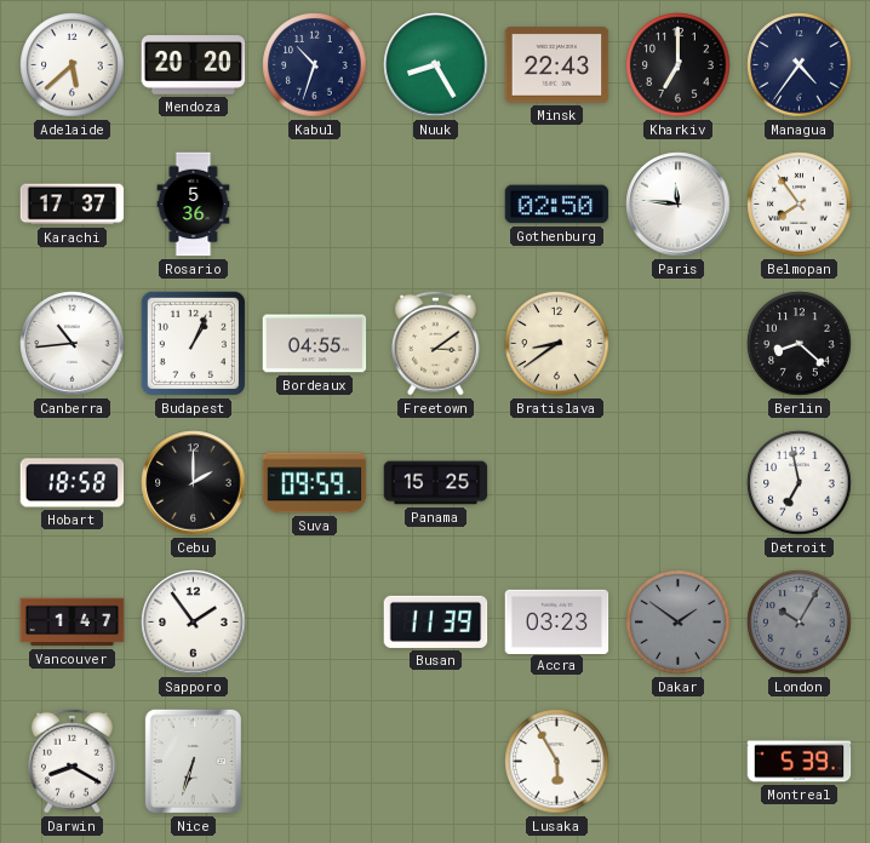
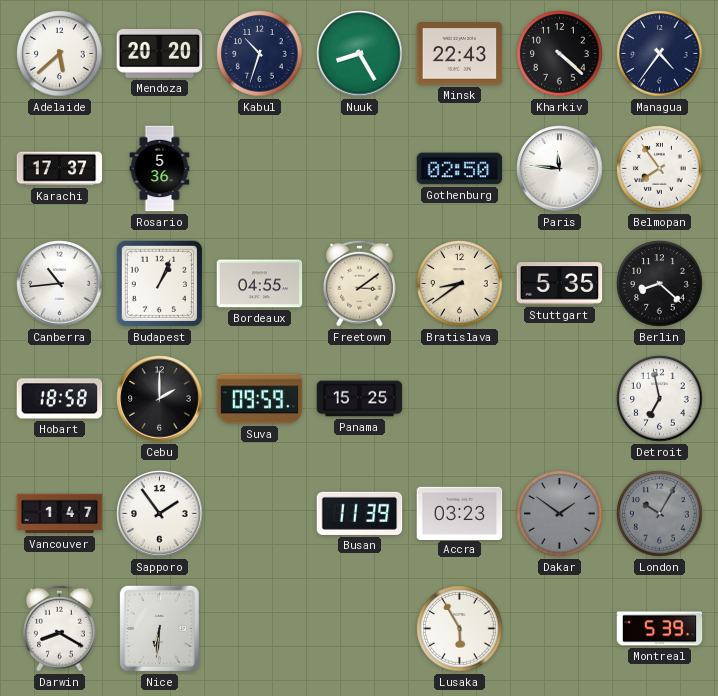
Kharkiv: 7:00 -> 4:22
Stuttgart: none -> 5:35
Nice: 6:33 -> 6:31
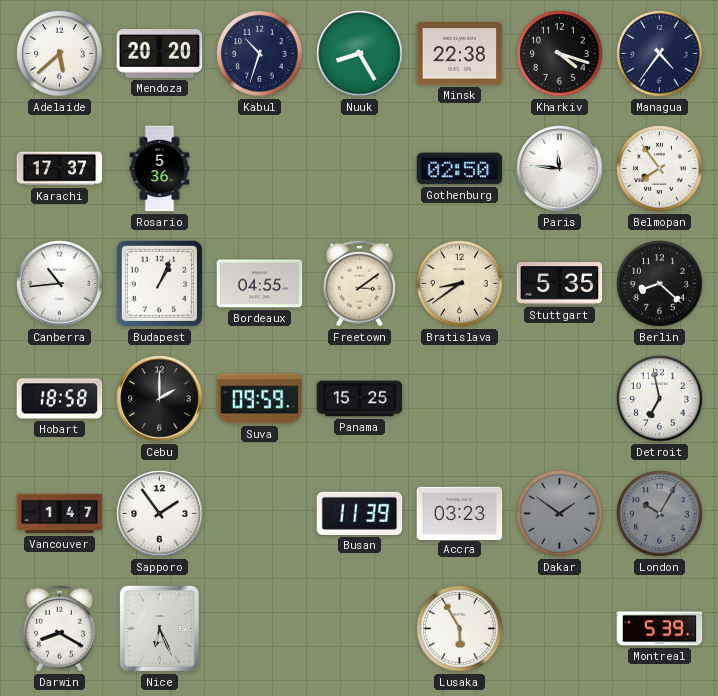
Minsk: 22:43 -> 22:38
Kharkiv: 4:22 -> 4:18
Nice: 6:31 -> 6:26
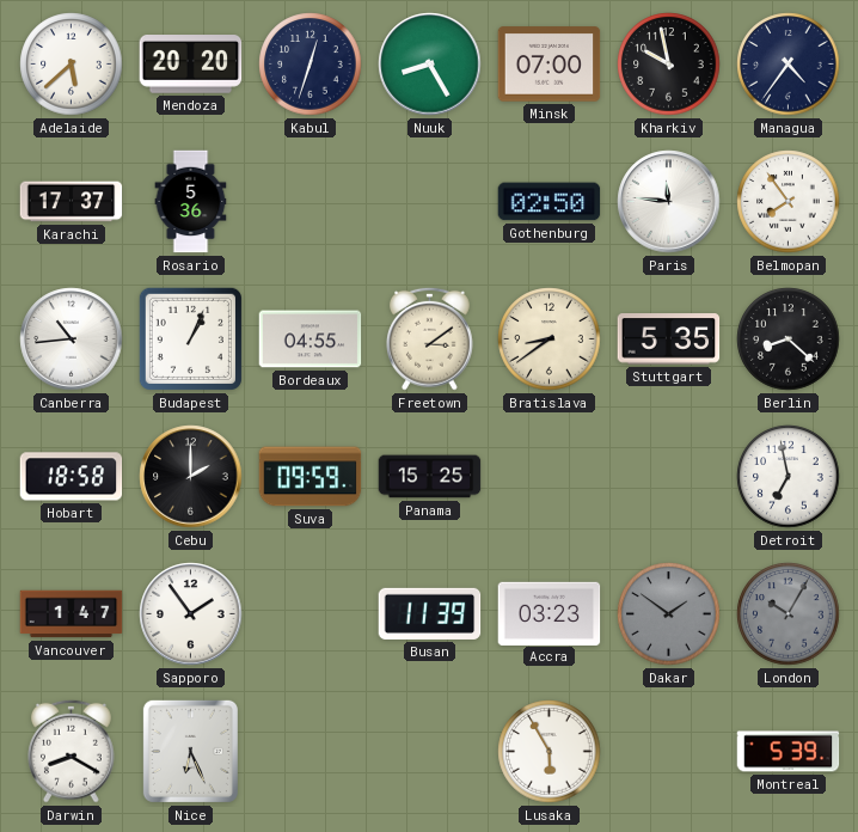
Kabul: 10:33 -> 12:33
Minsk: 22:38 -> 07:00
Kharkiv: 4:18 -> 9:58
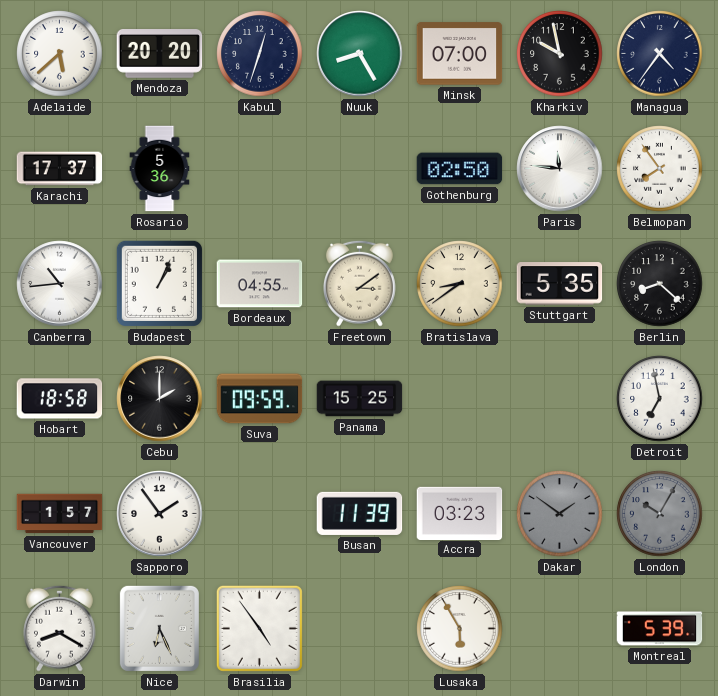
Vancouver: 1:47 -> 1:57
Brasilia: none -> 4:54
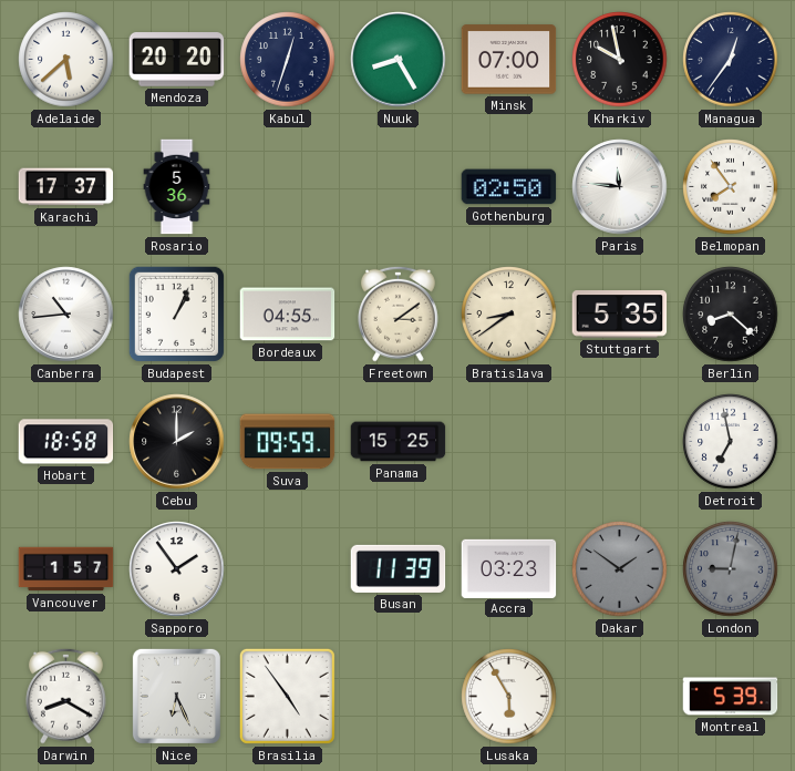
Managua: 4:36 -> 12:36
London: 10:05 -> 9:02
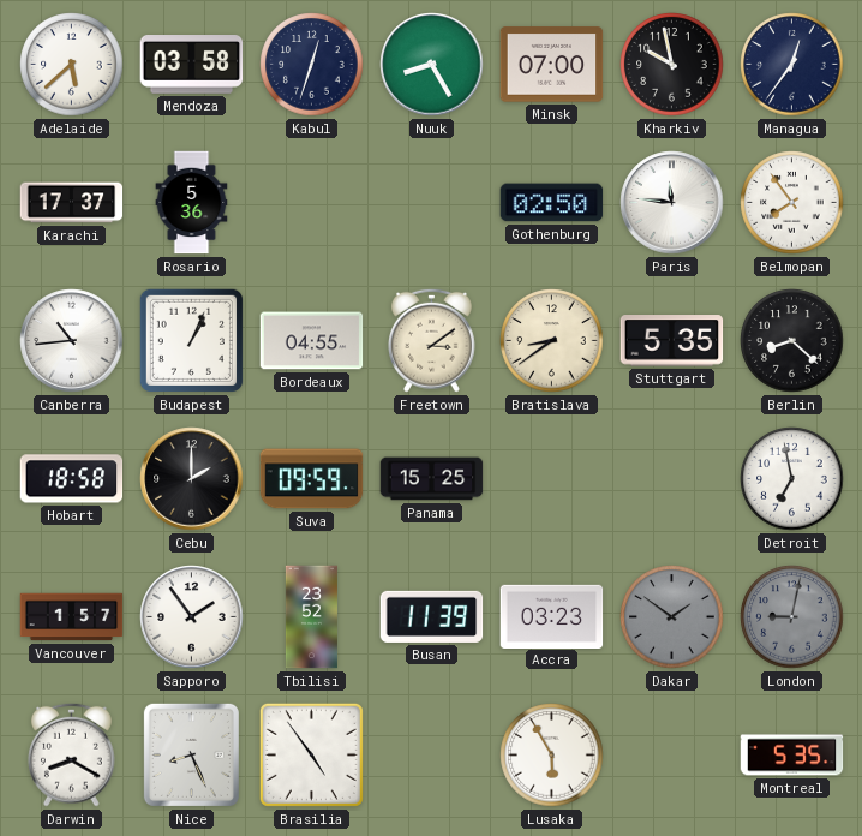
Mendoza: 20:20 -> 03:58
Tbilisi: none -> 23:52
Nice: 6:26 -> 8:26
Montreal: 5:39 -> 5:35
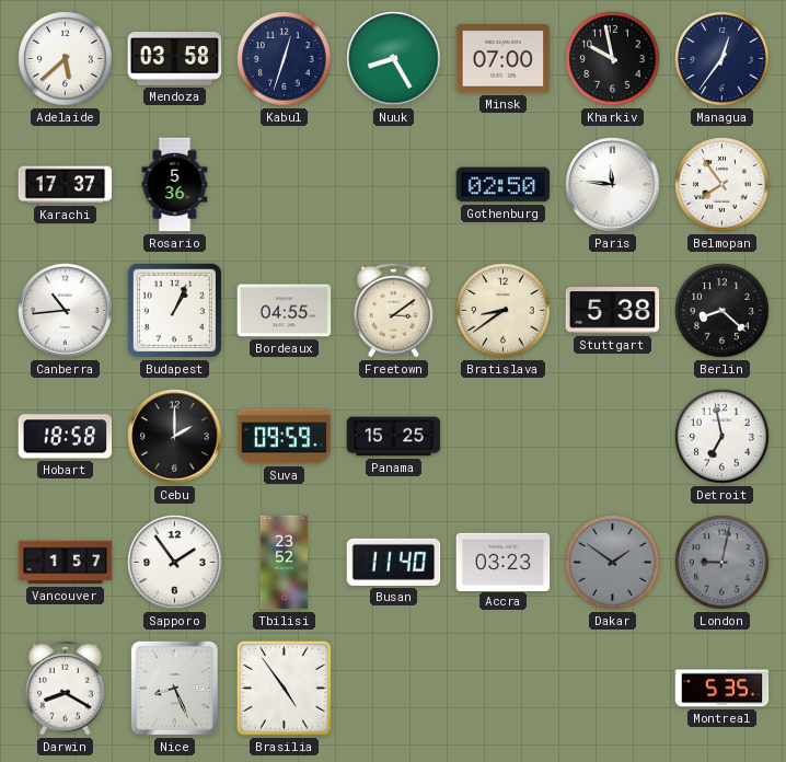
Stuttgart: 5:35 -> 5:38
Busan: 11:39 -> 11:40
Lusaka: 5:55 -> none
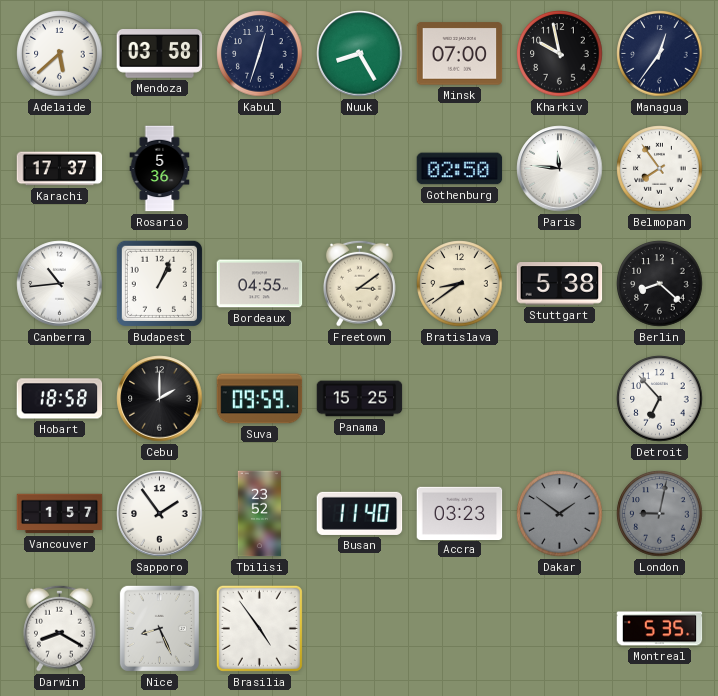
Detroit: 6:58 -> 6:53
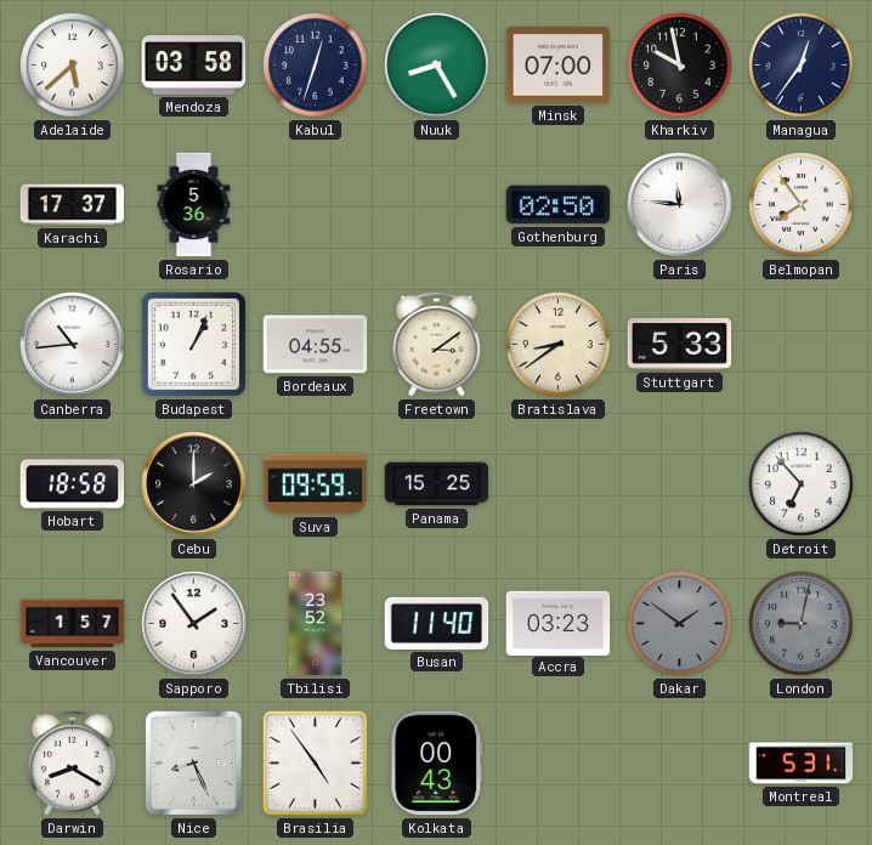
Stuttgart: 5:38 -> 5:33
Berlin: 8:22 -> none
Kolkata: none -> 00:43
Montreal: 5:35 -> 5:31
